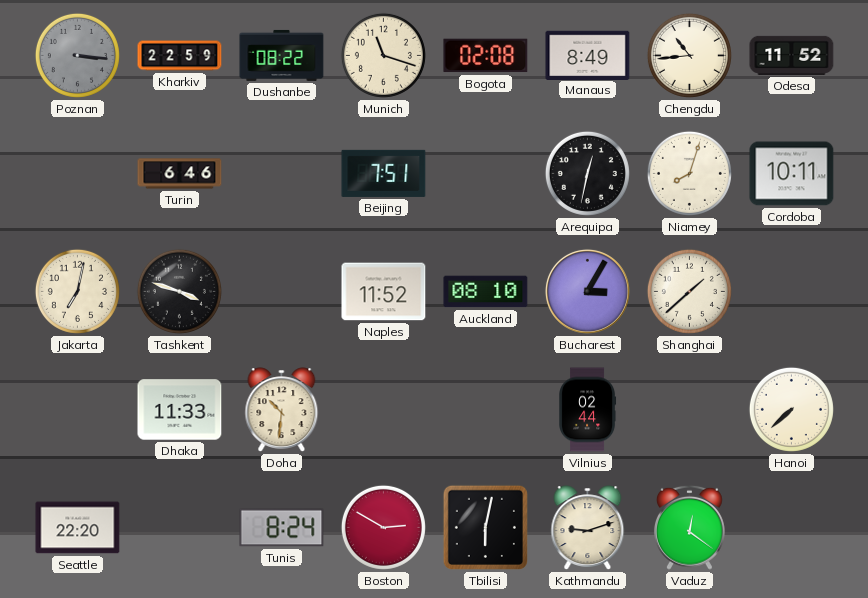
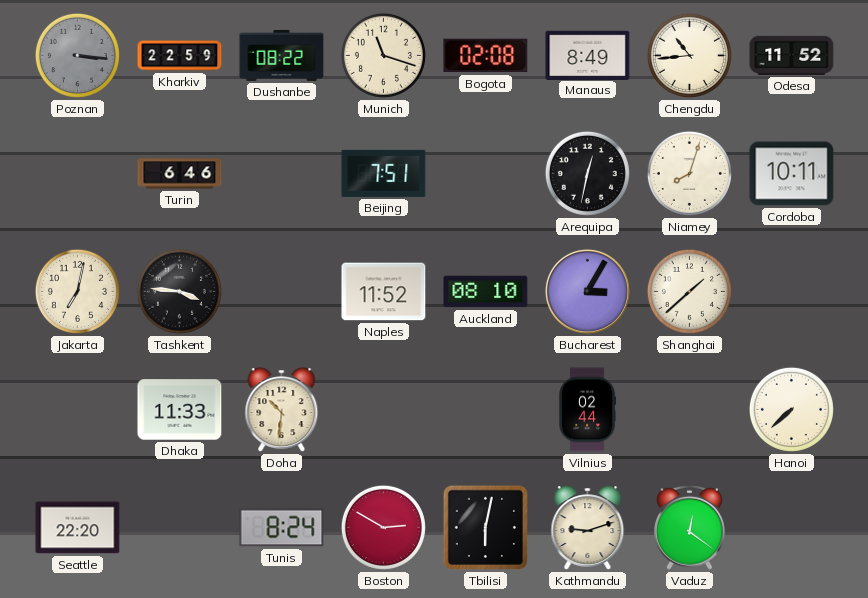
Tashkent: 3:48 -> 3:46
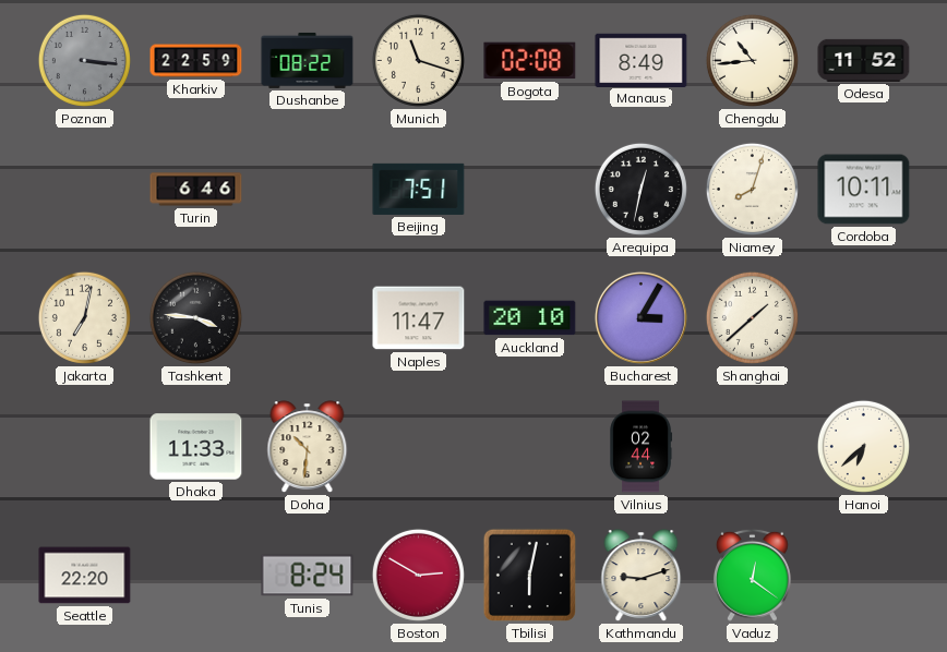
Naples: 11:52 -> 11:47
Auckland: 08:10 -> 20:10
Hanoi: 7:38 -> 6:38
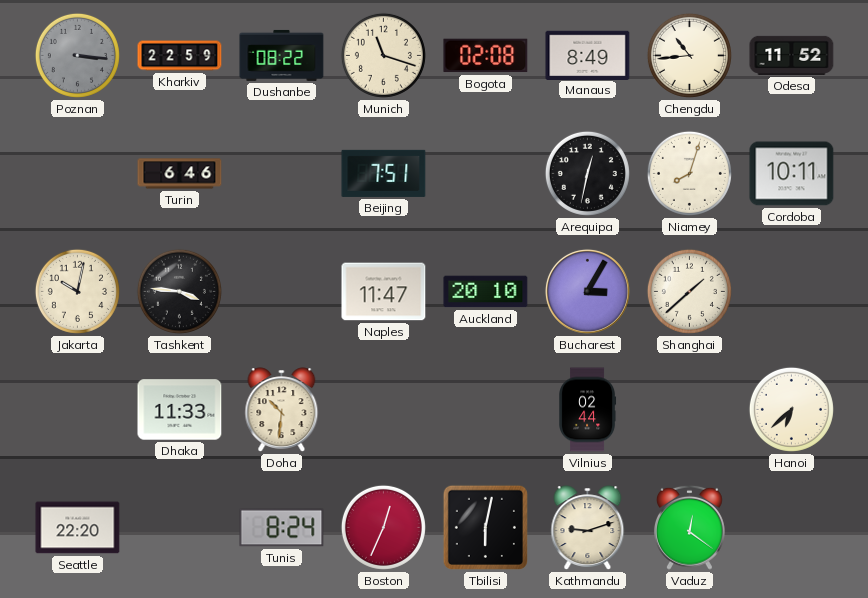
Jakarta: 7:02 -> 10:02
Boston: 2:50 -> 12:34
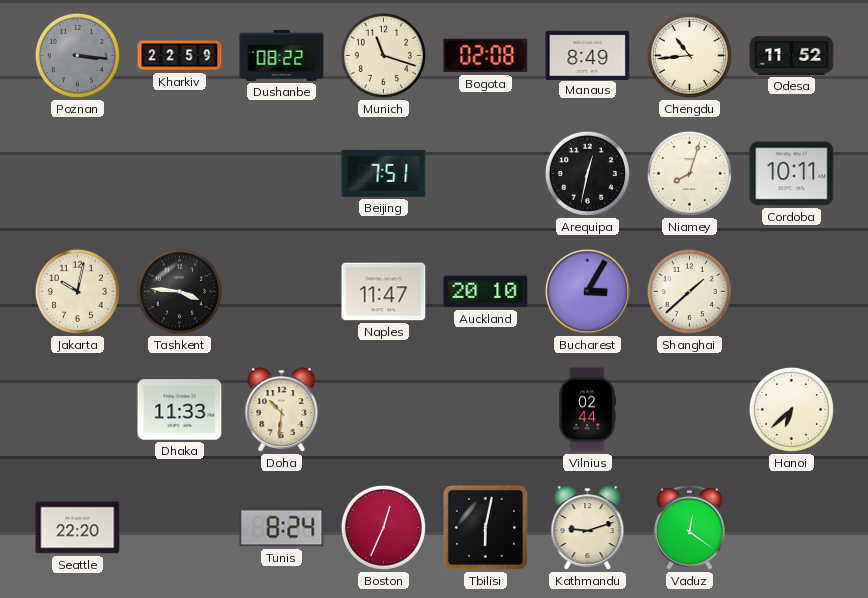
Turin: 6:46 -> none
